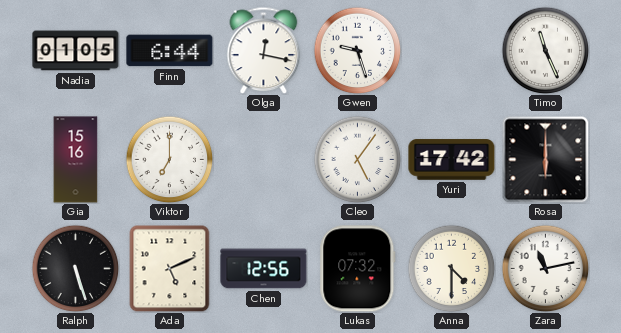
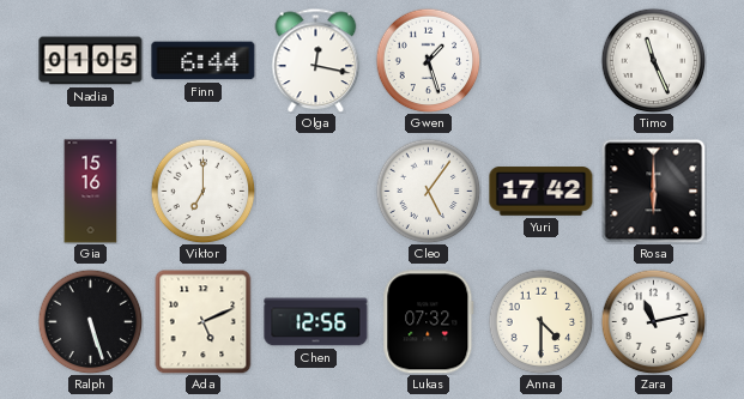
Gwen: 9:27 -> 1:27
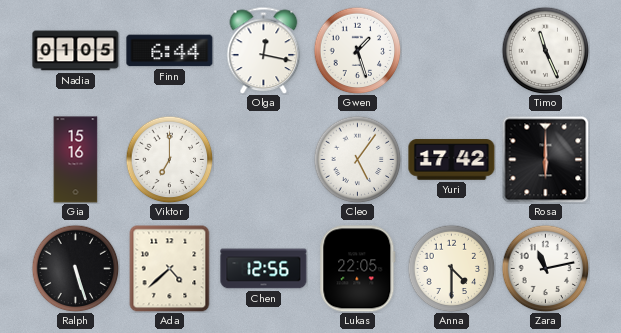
Ada: 5:11 -> 4:38
Lukas: 07:32 -> 22:05
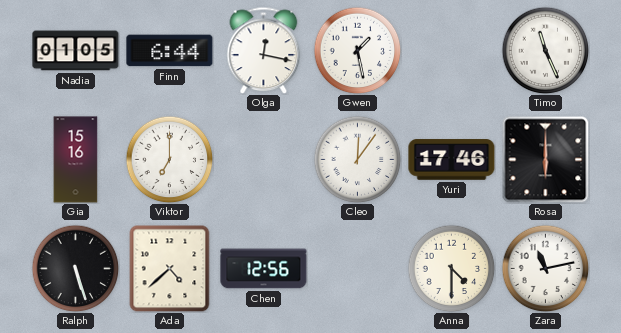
Gwen: 1:27 -> 1:28
Cleo: 5:06 -> 12:06
Yuri: 17:42 -> 17:46
Lukas: 22:05 -> none
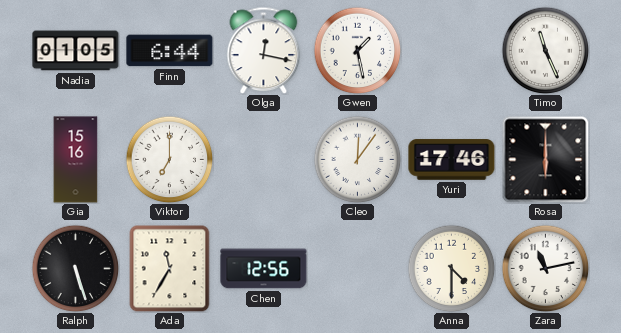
Ada: 4:38 -> 11:35
